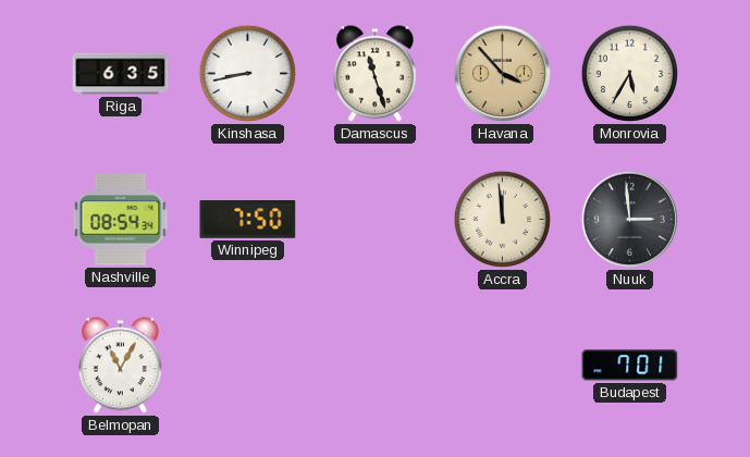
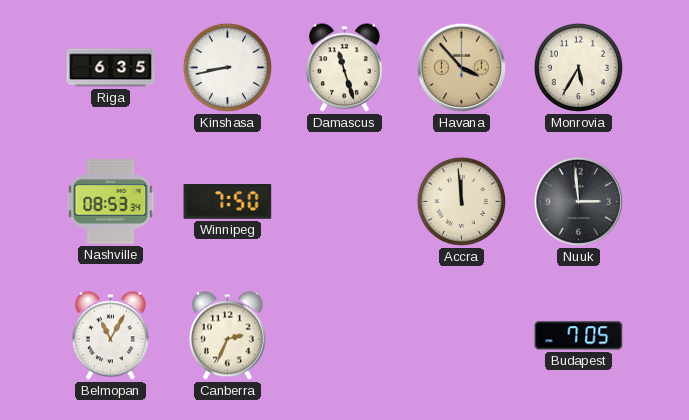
Nashville: 08:54 -> 08:53
Canberra: none -> 2:34
Budapest: 7:01 -> 7:05
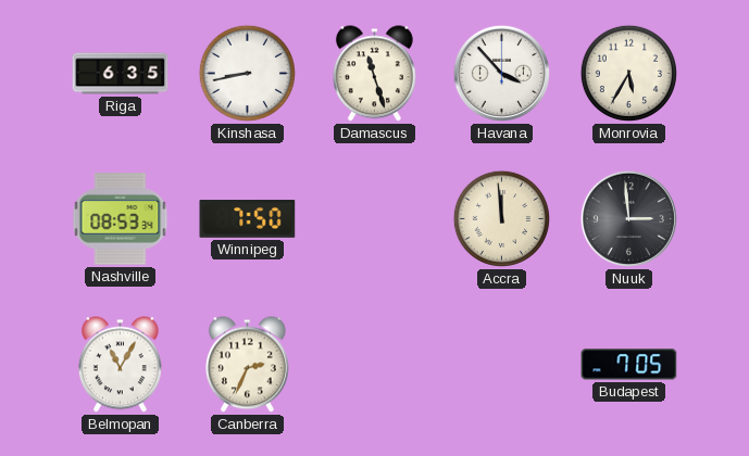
Havana dial: champagne -> white
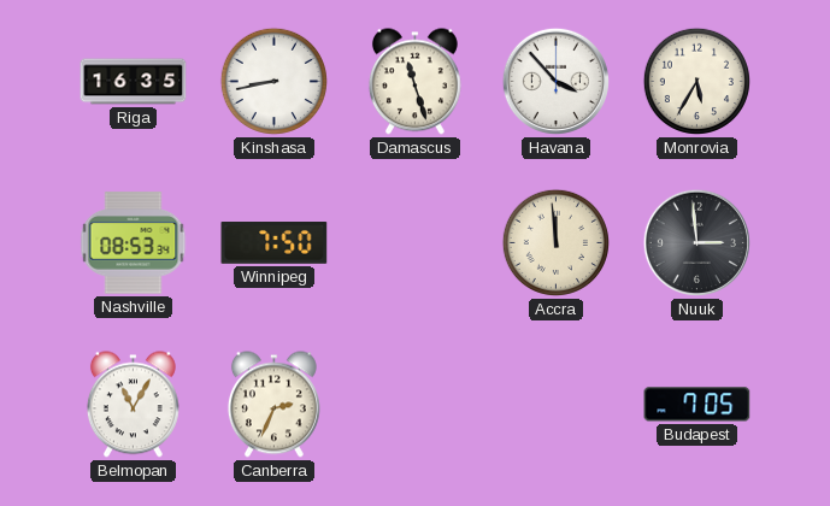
Riga: 6:35 -> 16:35
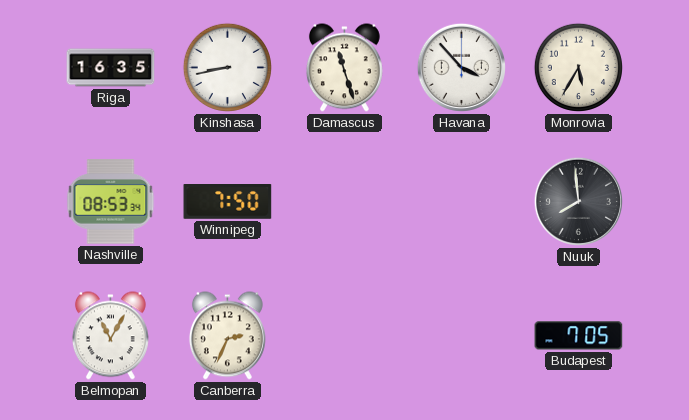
Accra: 11:59 -> none
Nuuk: 2:59 -> 7:59
